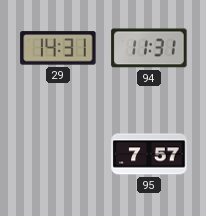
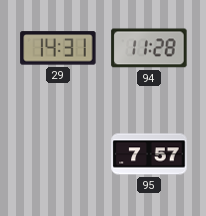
94: 11:31 -> 11:28
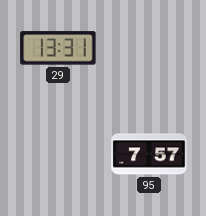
29: 14:31 -> 13:31
94: 11:28 -> none
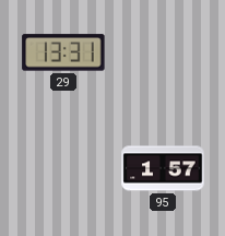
95: 7:57 -> 1:57
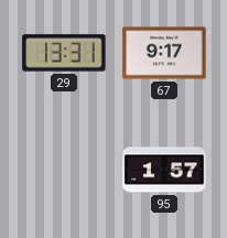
67: none -> 9:17
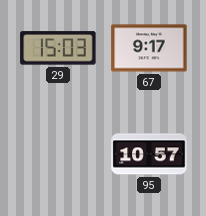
29: 13:31 -> 15:03
95: 1:57 -> 10:57
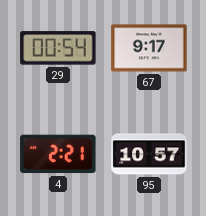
29: 15:03 -> 00:54
4: none -> 2:21
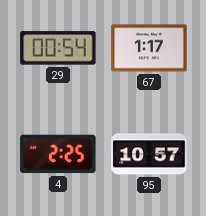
67: 9:17 -> 1:17
4: 2:21 -> 2:25
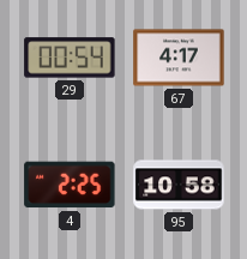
67: 1:17 -> 4:17
95: 10:57 -> 10:58
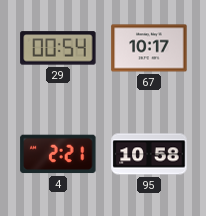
67: 4:17 -> 10:17
4: 2:25 -> 2:21
